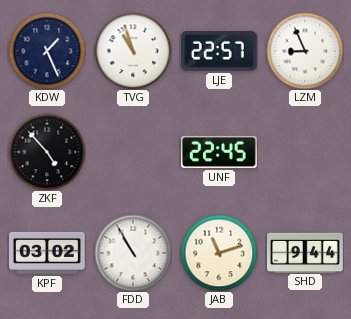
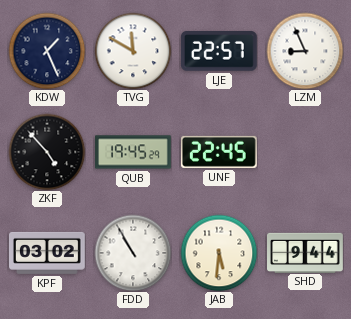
TVG: 10:57 -> 11:50
QUB: none -> 19:45
JAB: 11:12 -> 5:31
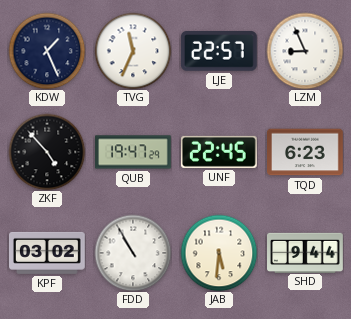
TVG: 11:50 -> 11:34
QUB: 19:45 -> 19:47
TQD: none -> 6:23
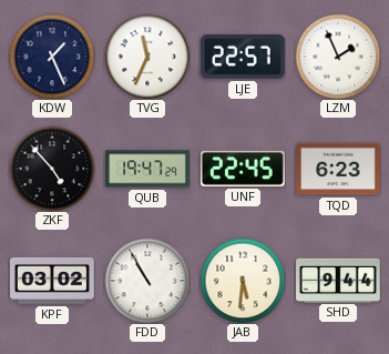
LZM: 8:56 -> 1:56
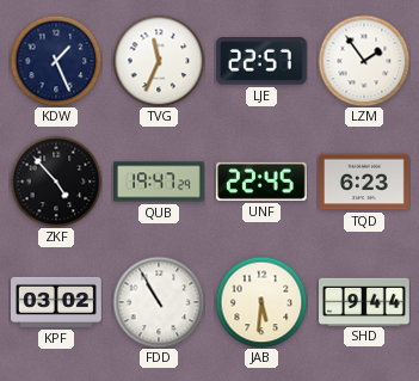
LZM: 1:56 -> 1:54
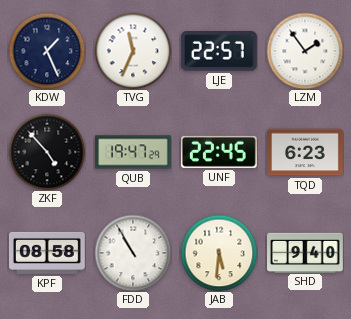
KPF: 03:02 -> 08:58
SHD: 9:44 -> 9:40
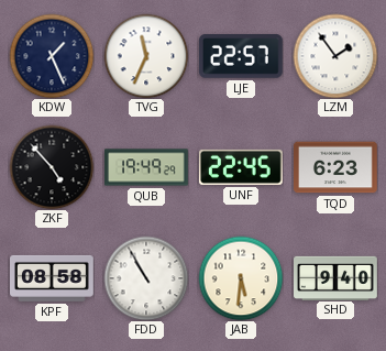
QUB: 19:47 -> 19:49
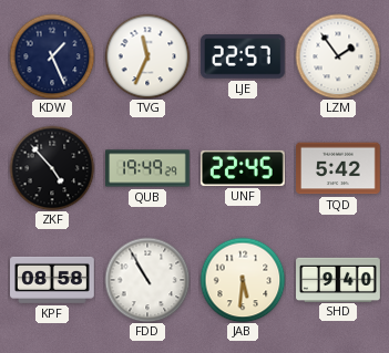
TQD: 6:23 -> 5:42
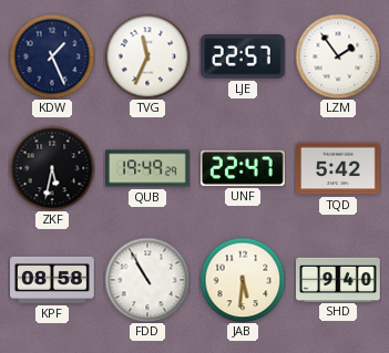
ZKF: 4:53 -> 5:32
UNF: 22:45 -> 22:47
